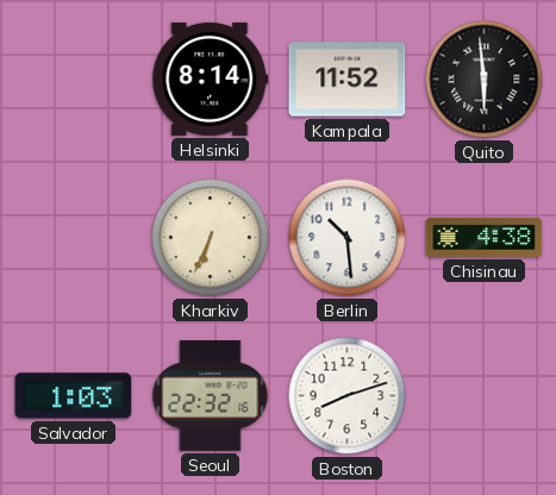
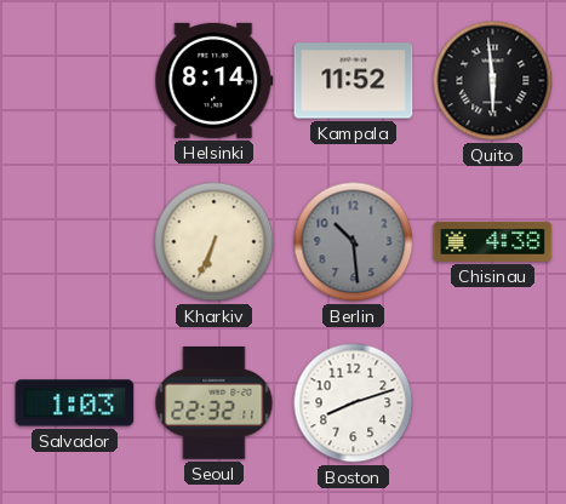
Berlin dial: white -> grey
Seoul: 22:32:16 -> 22:32:11
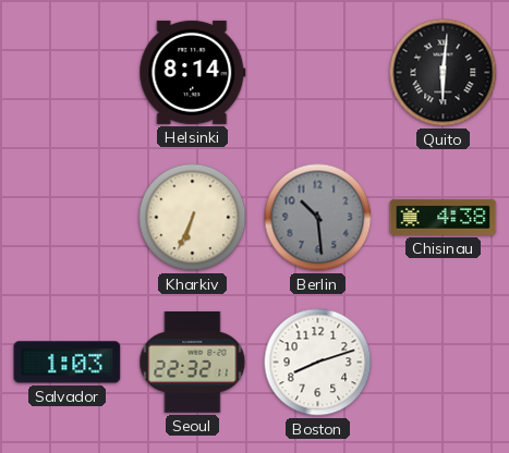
Kampala: 11:52 -> none
Quito: 5:59 -> 6:01
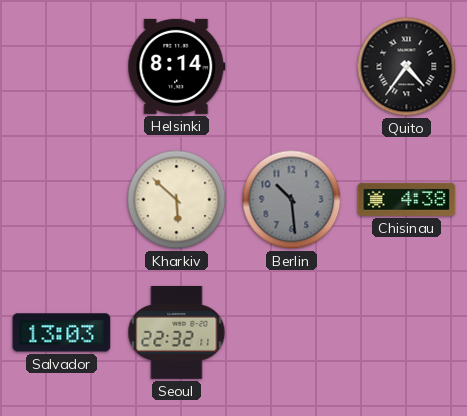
Quito: 6:01 -> 4:36
Kharkiv: 6:34 -> 5:52
Salvador: 1:03 -> 13:03
Boston: 8:12 -> none
